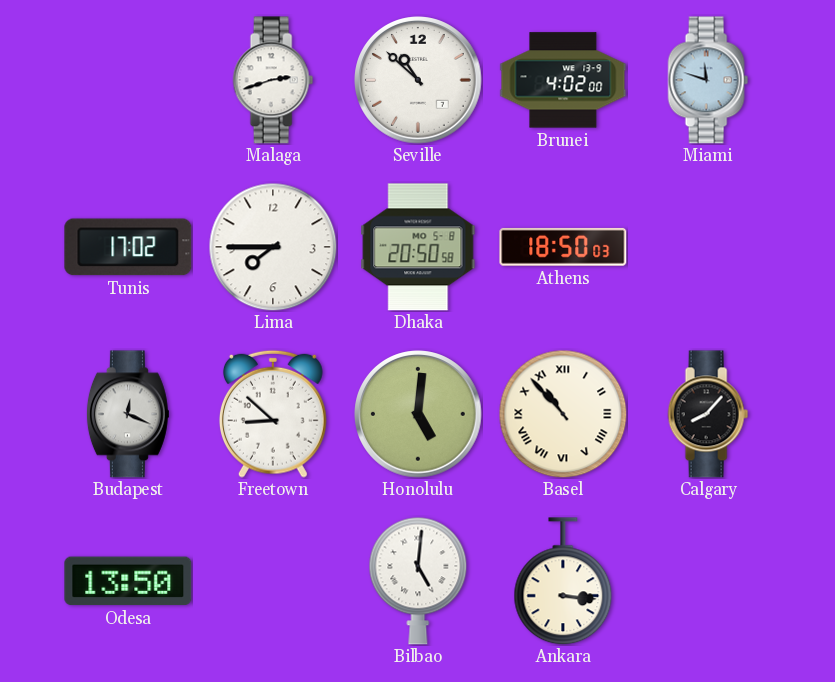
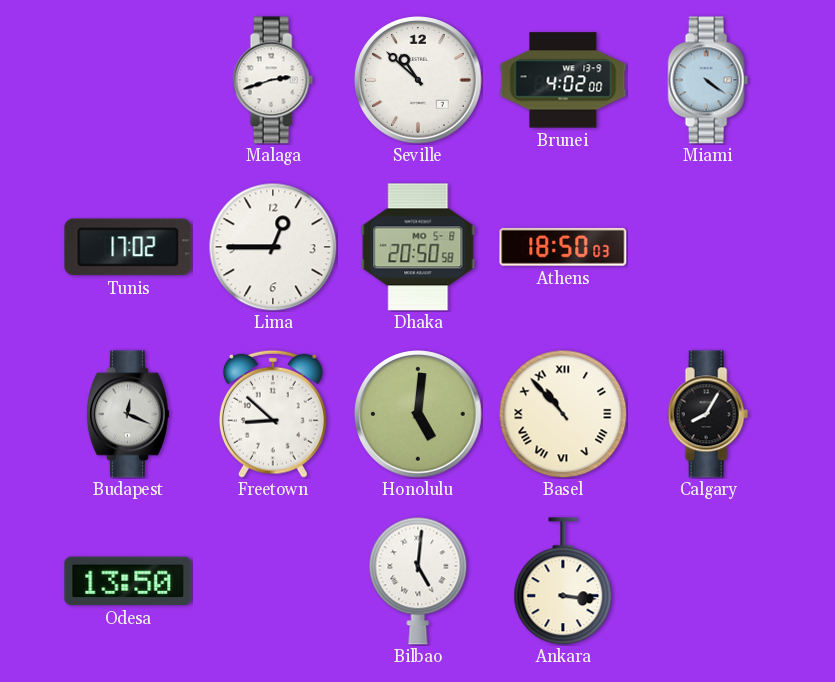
Miami: 11:48 -> 4:21
Lima: 7:45 -> 12:45
Calgary: 8:07 -> 8:05
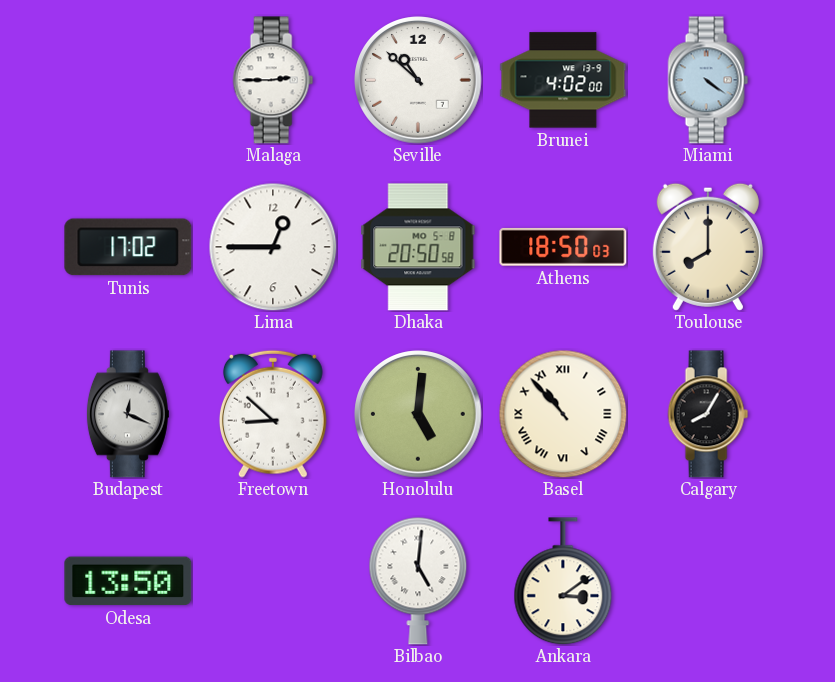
Malaga: 2:42 -> 2:45
Toulouse: none -> 8:00
Ankara: 3:16 -> 3:09
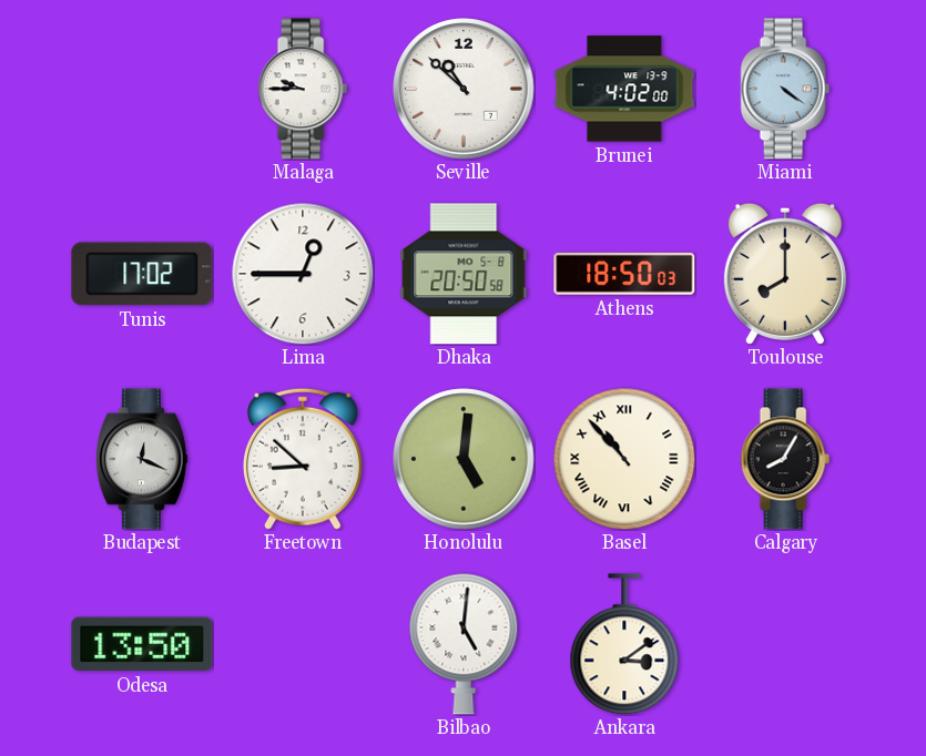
Malaga: 2:45 -> 9:45
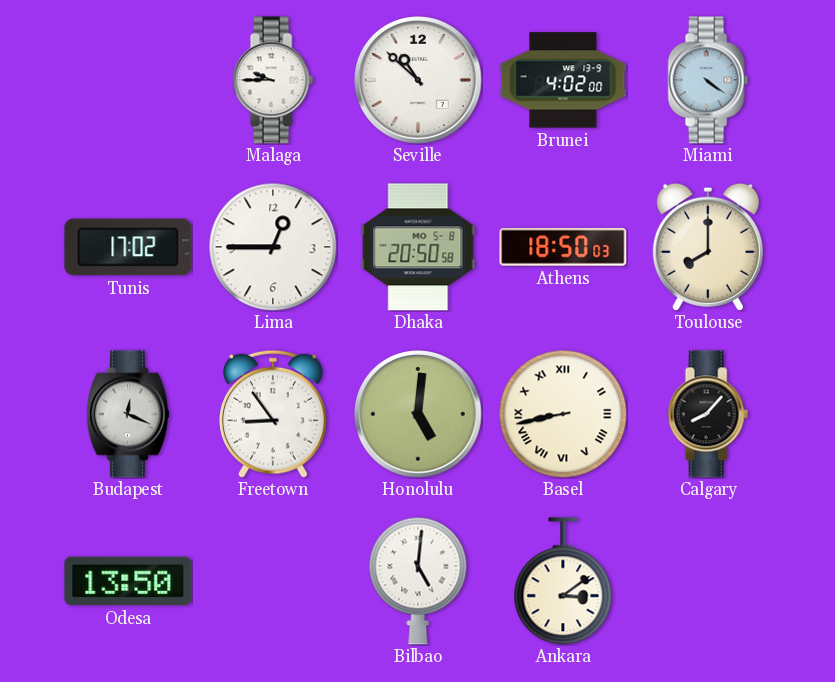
Freetown: 8:52 -> 8:54
Basel: 10:53 -> 8:43
Calgary: 8:05 -> 8:07
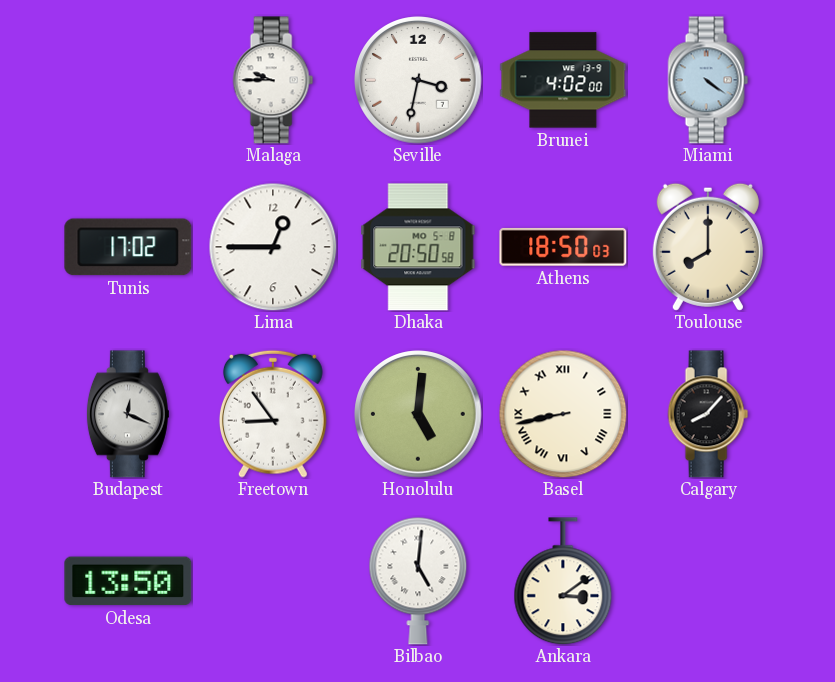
Seville: 10:52 -> 3:32
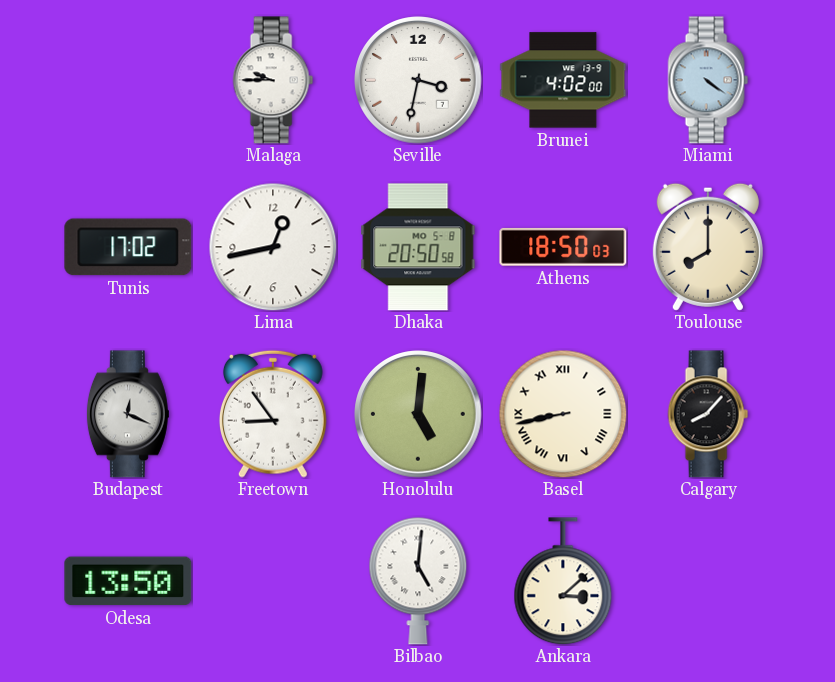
Lima: 12:45 -> 12:43
Ankara: 3:09 -> 3:08
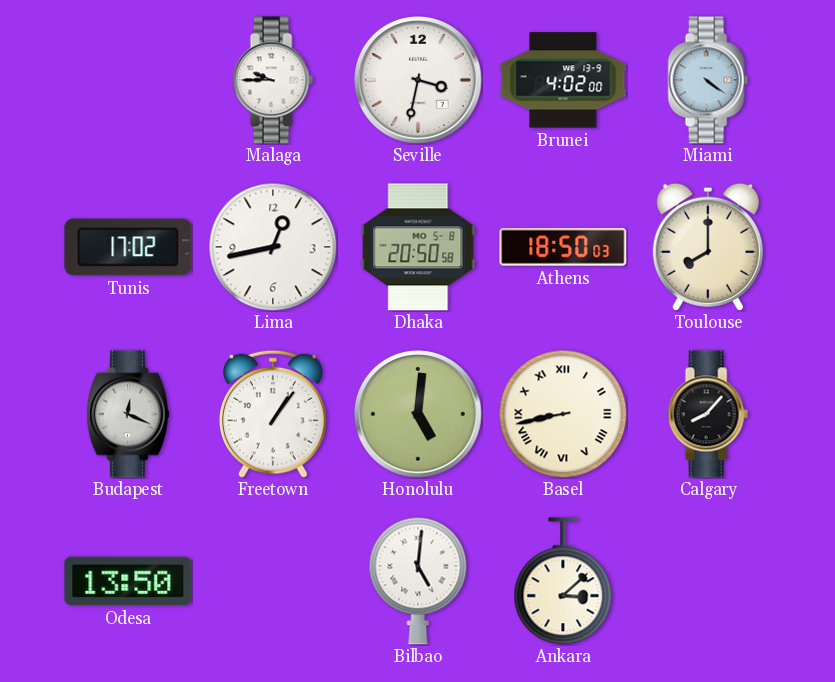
Freetown: 8:54 -> 1:06
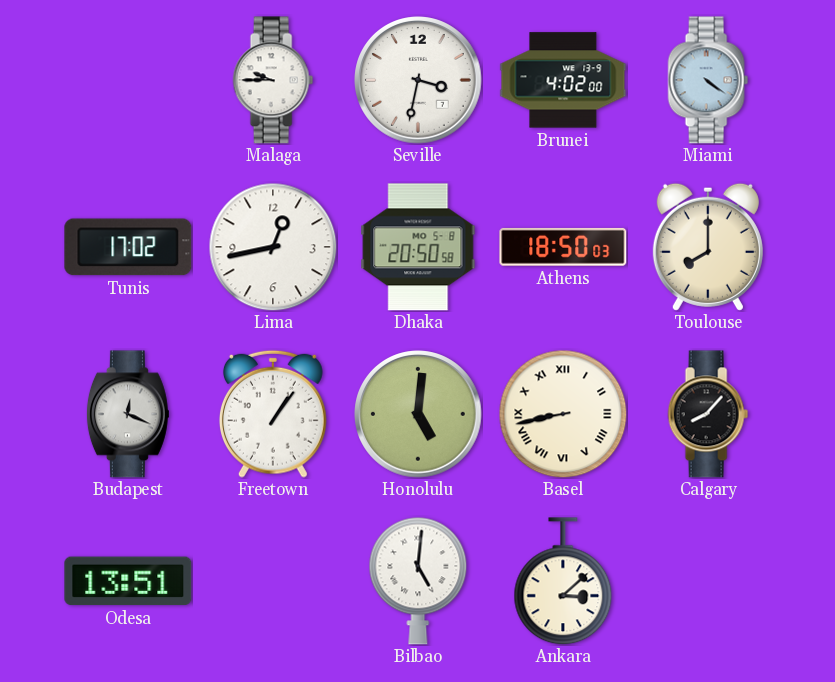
Odesa: 13:50 -> 13:51
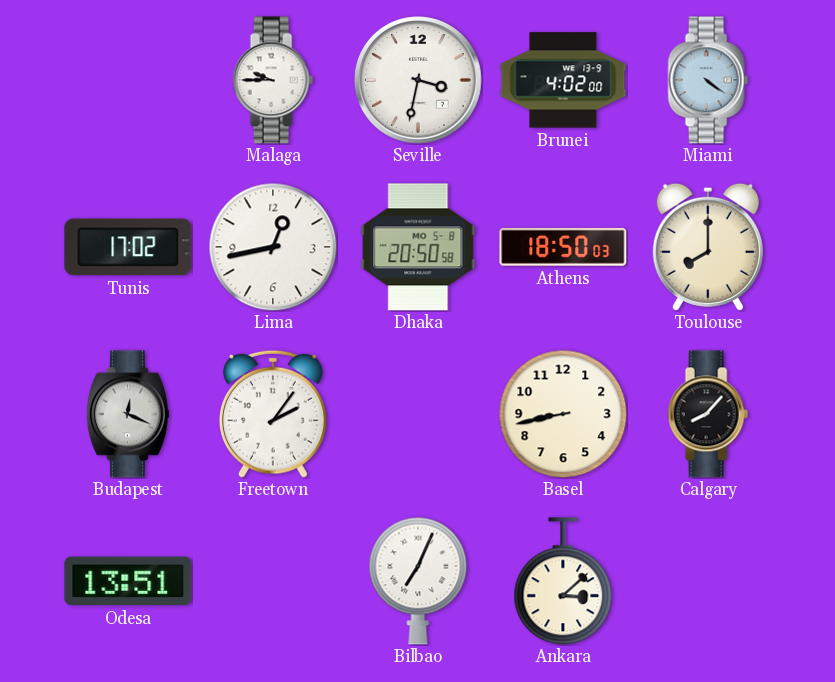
Freetown: 1:06 -> 2:06
Honolulu: 5:01 -> none
Basel numerals: Roman -> Arabic
Bilbao: 5:01 -> 7:04
